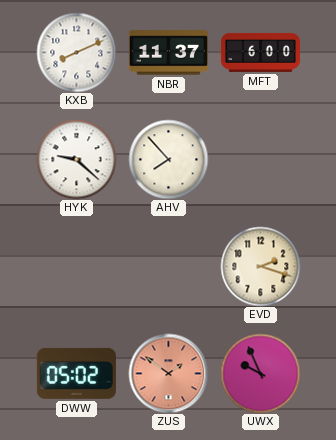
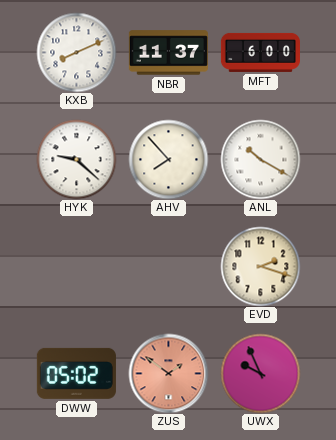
ANL: none -> 10:20
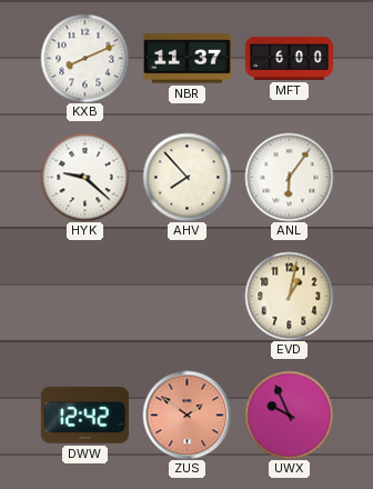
ANL: 10:20 -> 6:06
EVD: 2:18 -> 1:02
DWW: 05:02 -> 12:42
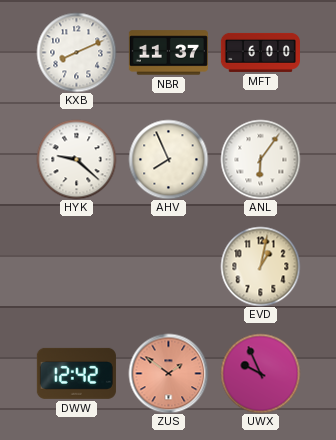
AHV: 7:53 -> 7:56
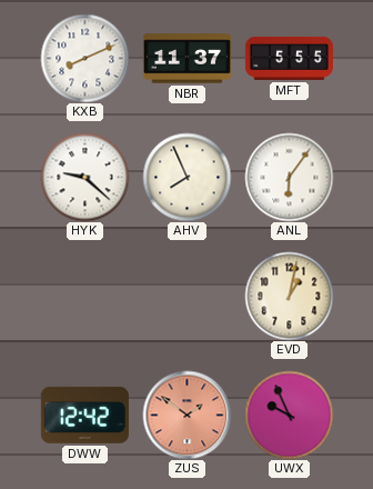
MFT: 6:00 -> 5:55
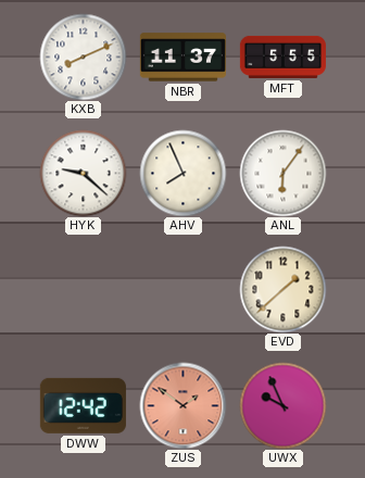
EVD: 1:02 -> 1:38
